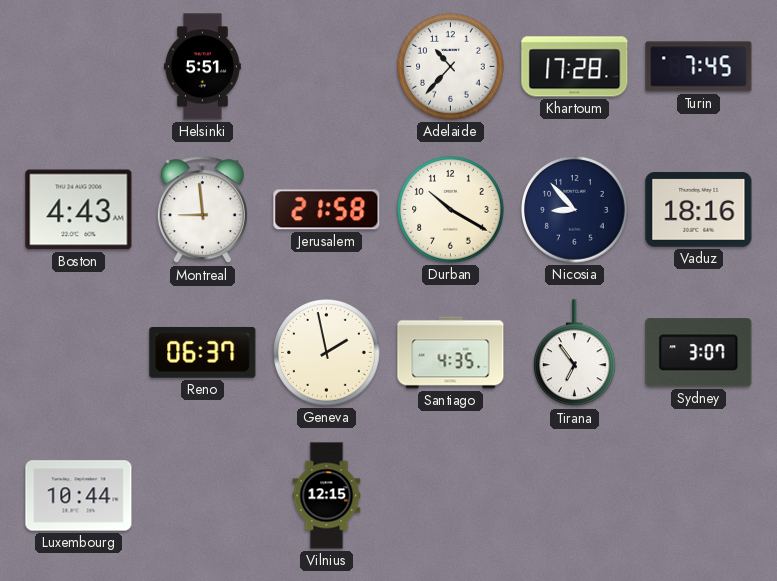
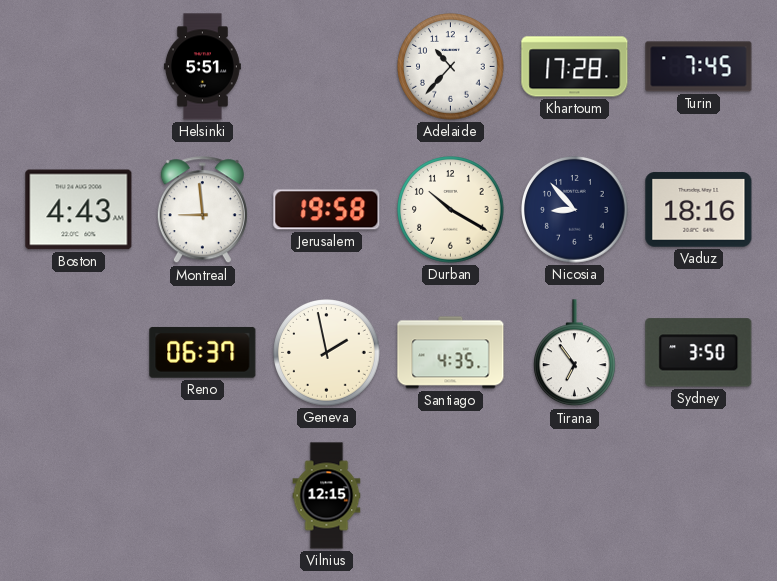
Jerusalem: 21:58 -> 19:58
Sydney: 3:07 -> 3:50
Luxembourg: 10:44 -> none
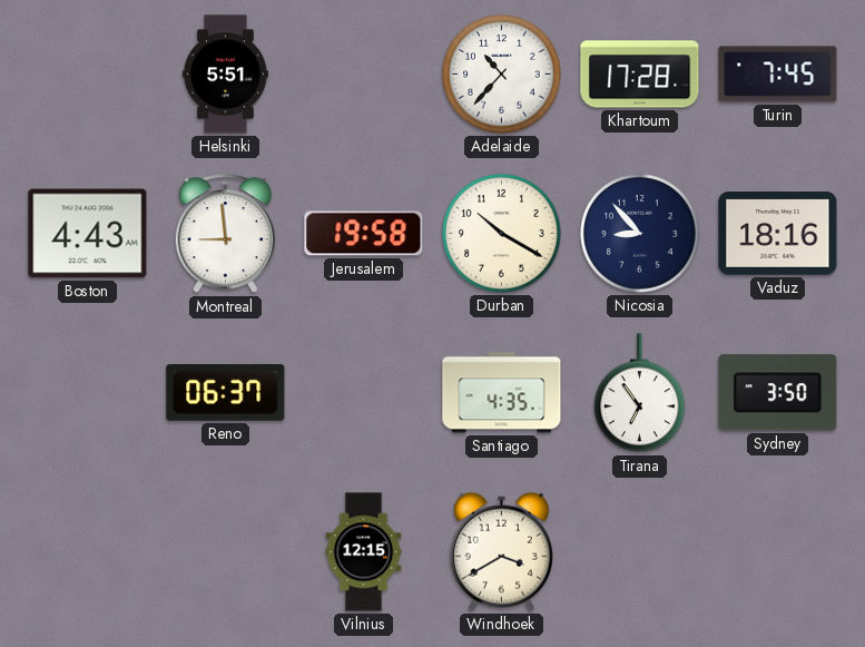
Geneva: 1:58 -> none
Windhoek: none -> 3:40
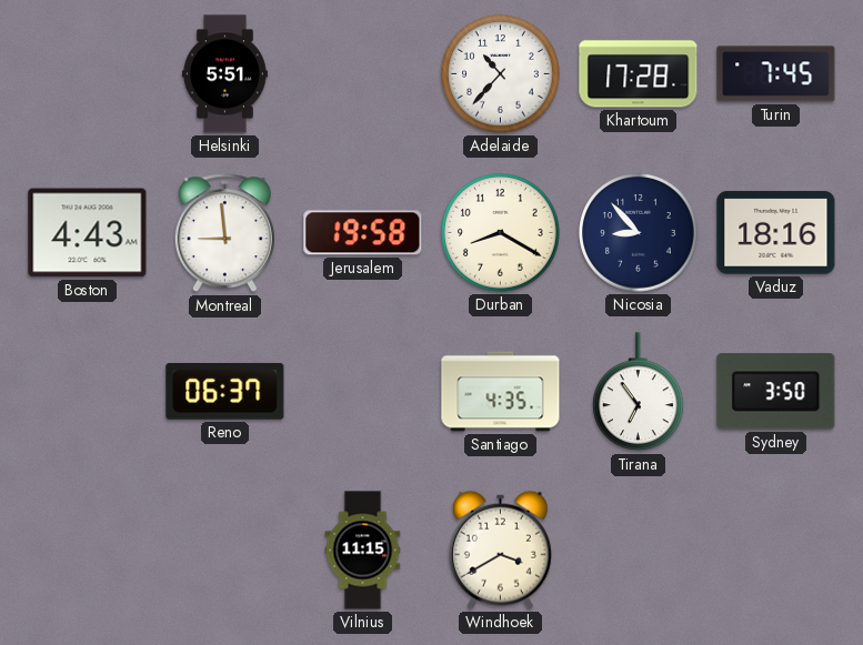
Durban: 10:20 -> 8:20
Vilnius: 12:15 -> 11:15
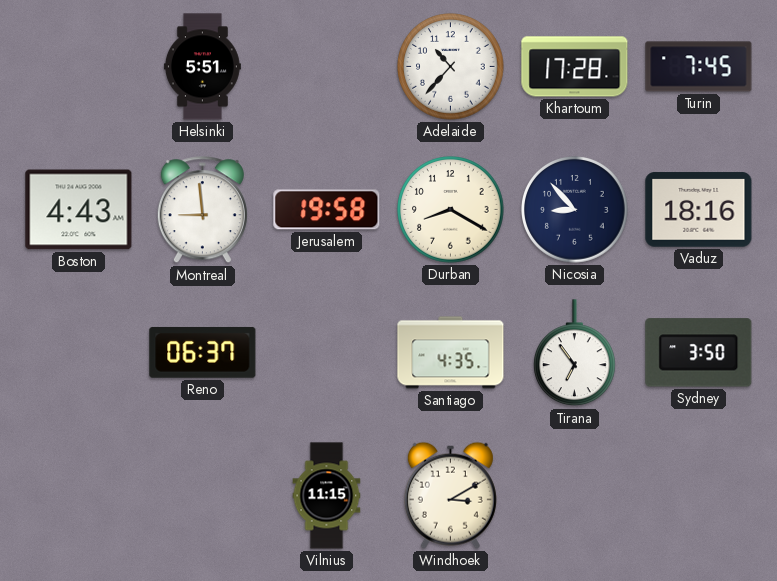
Windhoek: 3:40 -> 3:10
